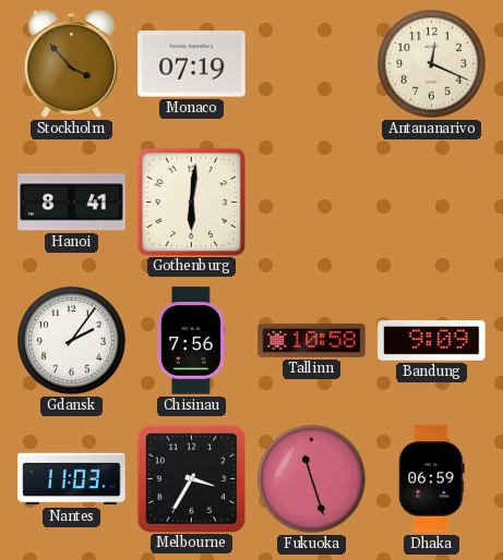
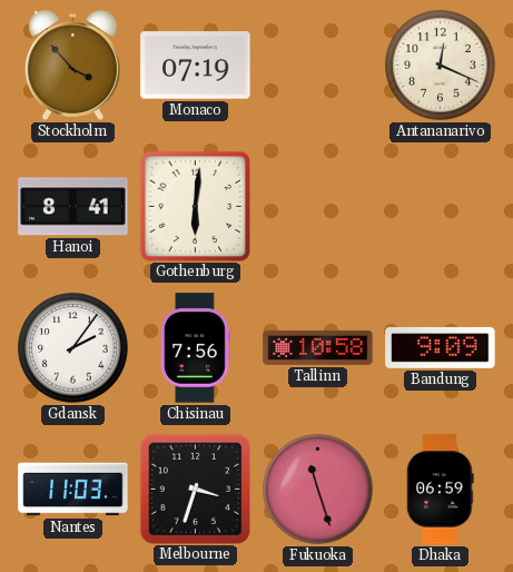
Melbourne: 3:35 -> 3:33
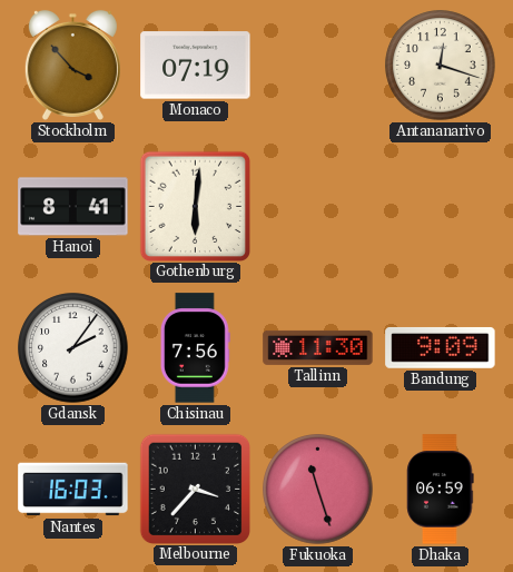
Antananarivo: 12:19 -> 12:18
Tallinn: 10:58 -> 11:30
Nantes: 11:03 -> 16:03
Melbourne: 3:33 -> 3:37
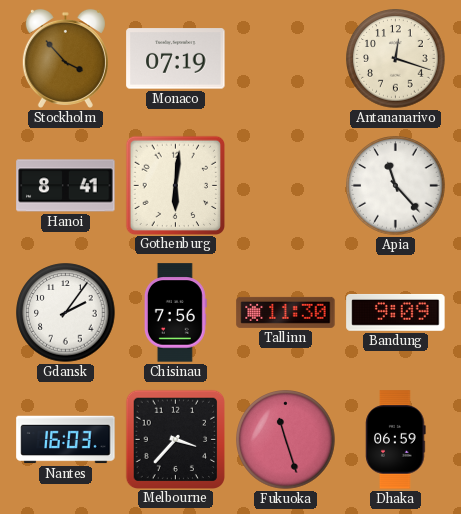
Apia: none -> 11:23
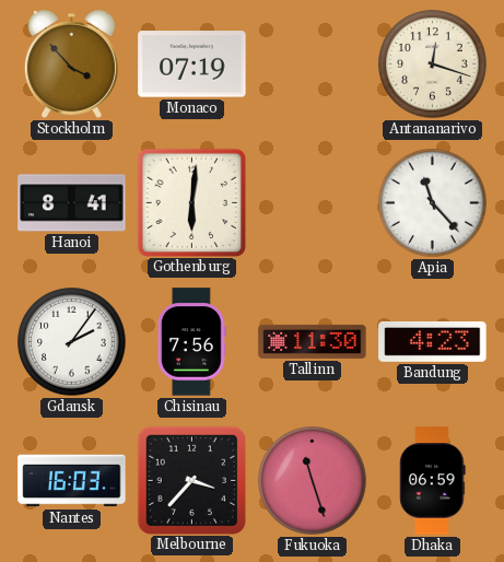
Bandung: 9:09 -> 4:23
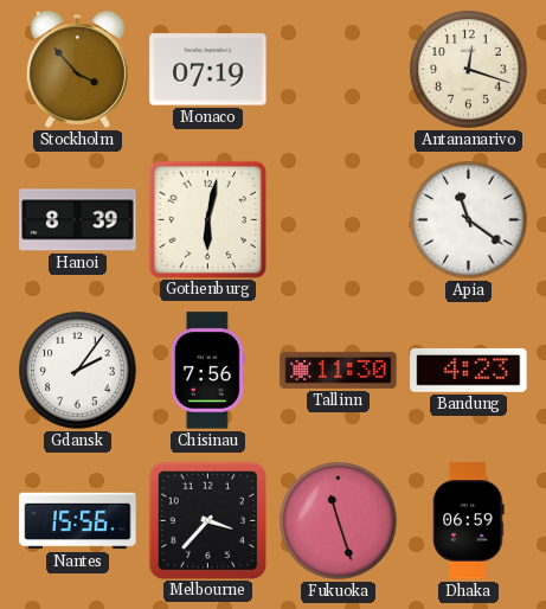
Hanoi: 8:41 -> 8:39
Gothenburg: 6:01 -> 6:02
Apia: 11:23 -> 11:21
Nantes: 16:03 -> 15:56
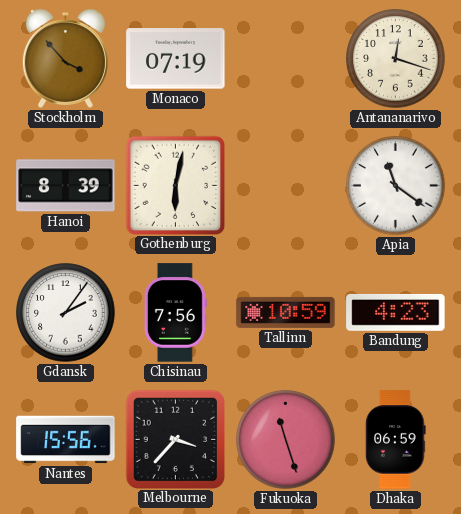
Tallinn: 11:30 -> 10:59
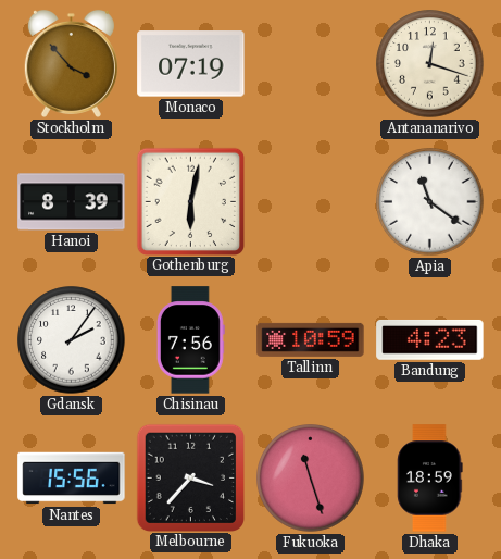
Dhaka: 06:59 -> 18:59
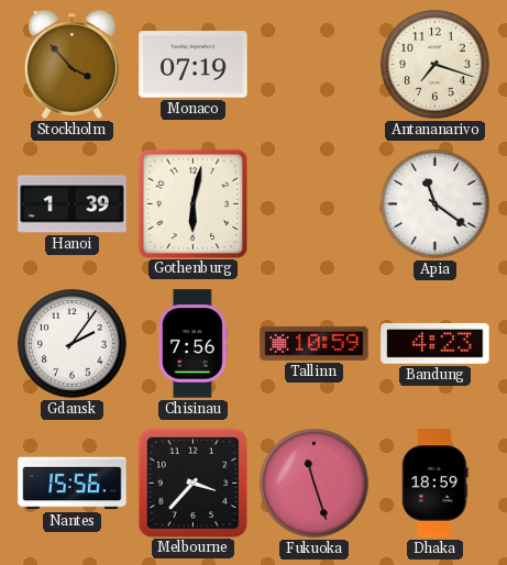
Antananarivo: 12:18 -> 7:18
Hanoi: 8:39 -> 1:39
